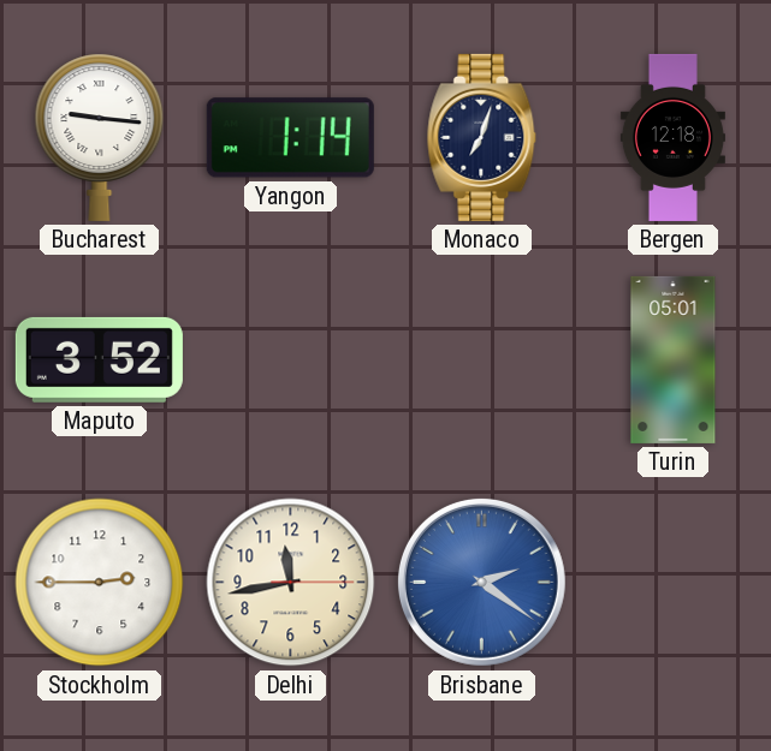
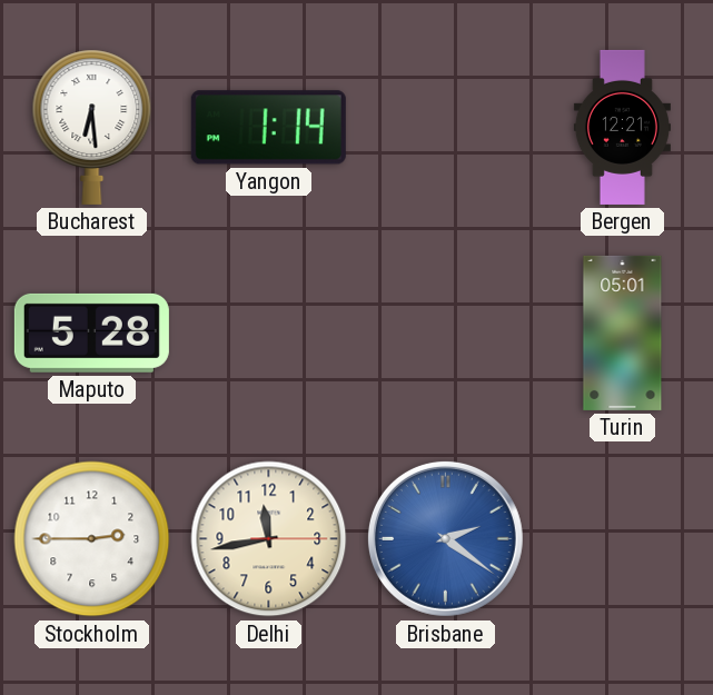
Bucharest: 9:16 -> 6:29
Monaco: 7:03 -> none
Bergen: 12:18 -> 12:21
Maputo: 3:52 -> 5:28
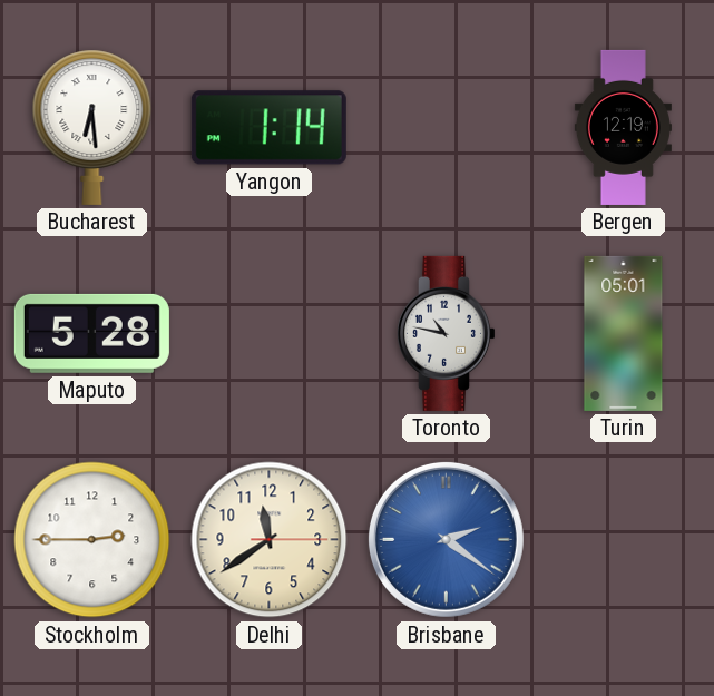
Bergen: 12:21 -> 12:19
Toronto: none -> 10:47
Delhi: 11:43 -> 11:39
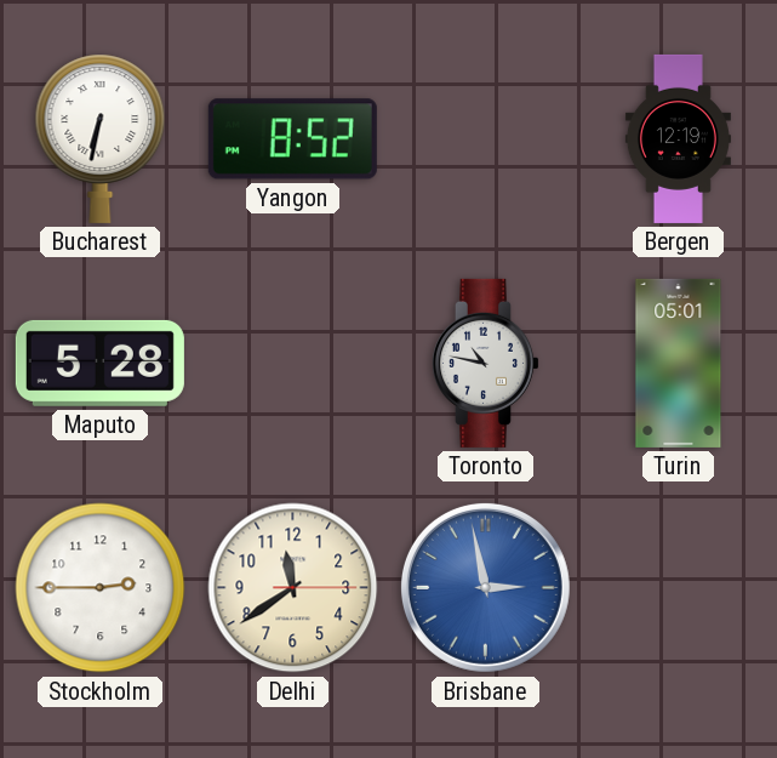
Bucharest: 6:29 -> 6:32
Yangon: 1:14 -> 8:52
Brisbane: 2:21 -> 2:58
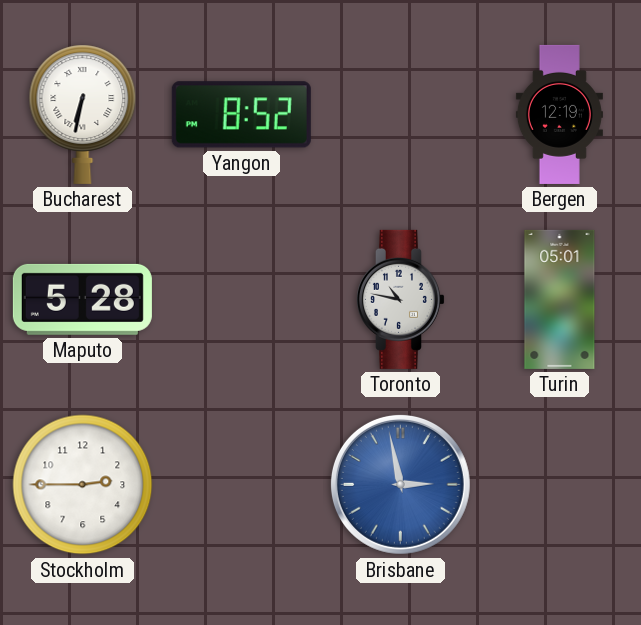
Delhi: 11:39 -> none
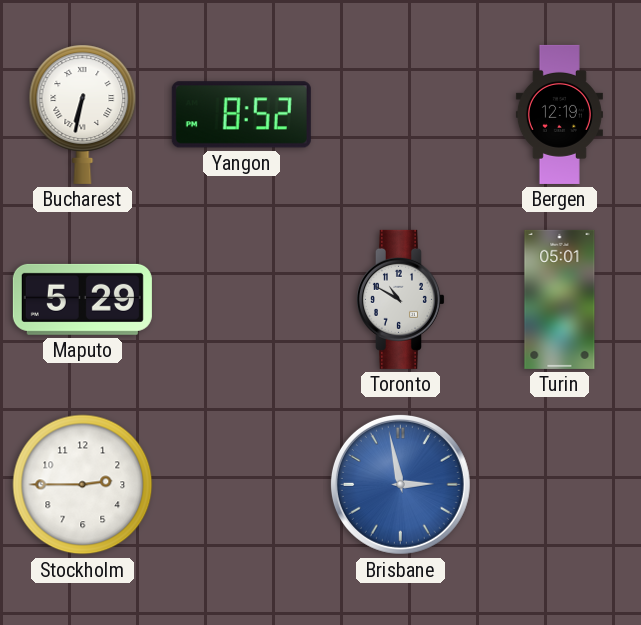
Maputo: 5:28 -> 5:29
Toronto: 10:47 -> 10:50
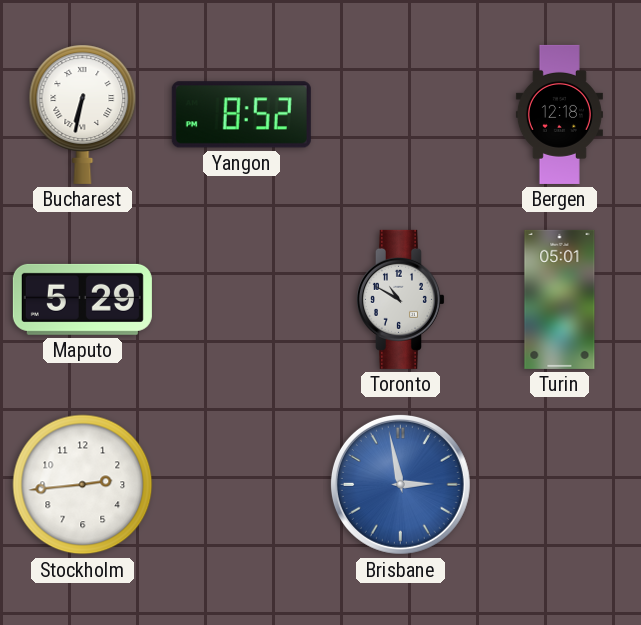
Bergen: 12:19 -> 12:18
Stockholm: 2:45 -> 2:44
